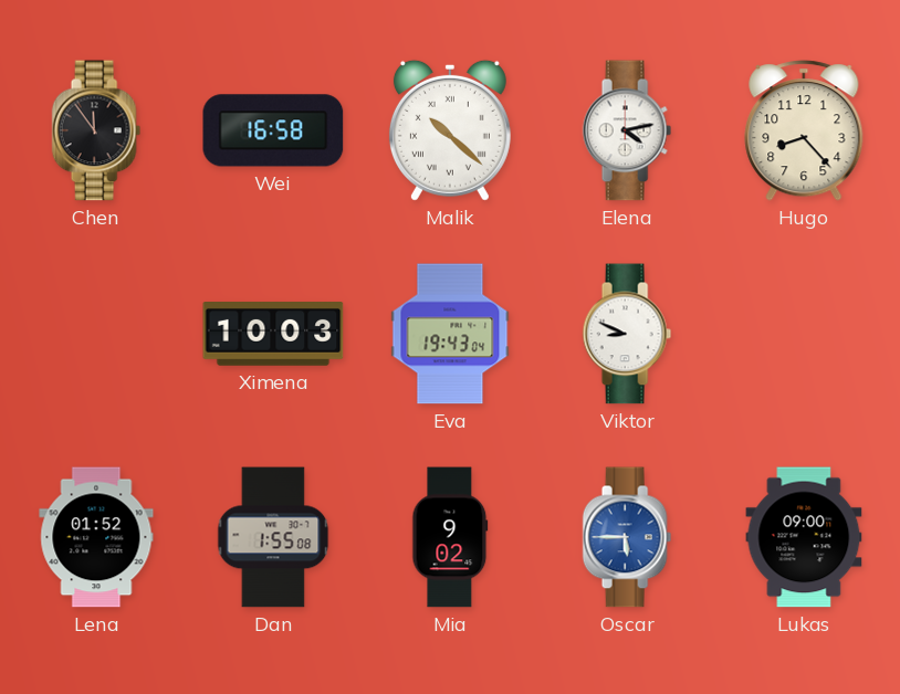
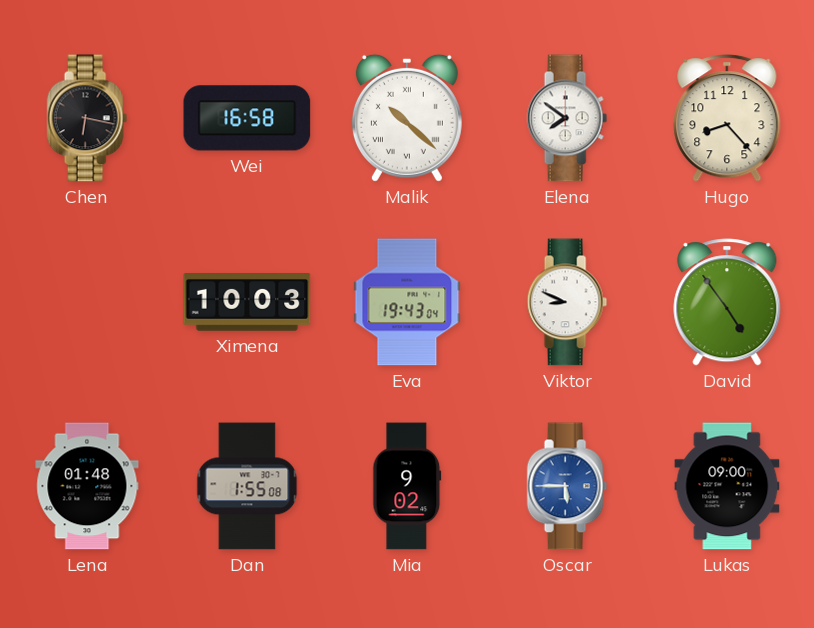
Chen: 11:54 -> 6:17
Elena: 4:13 -> 7:51
David: none -> 4:54
Lena: 01:52 -> 01:48
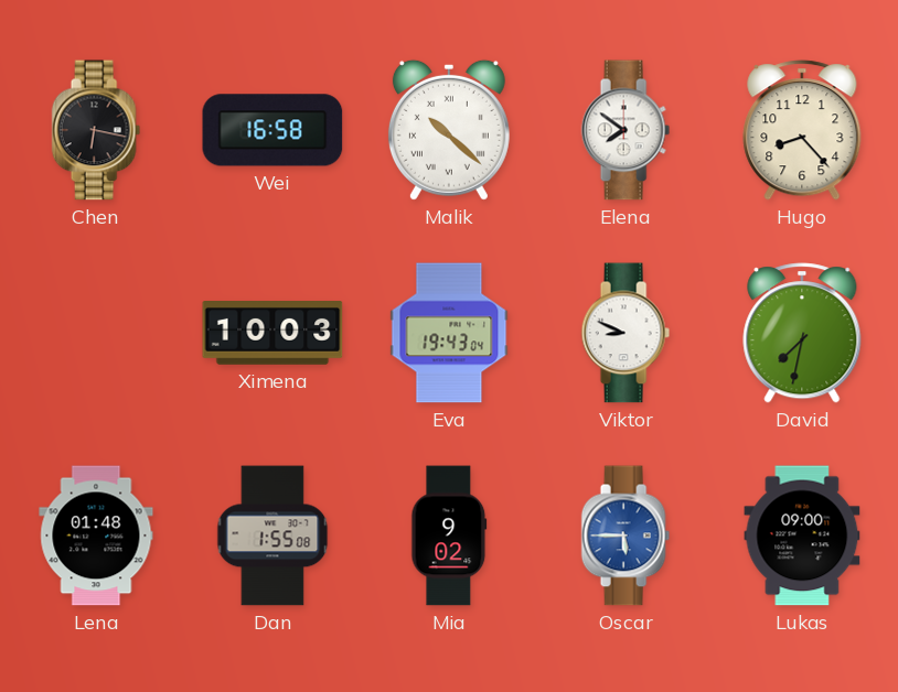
David: 4:54 -> 7:32
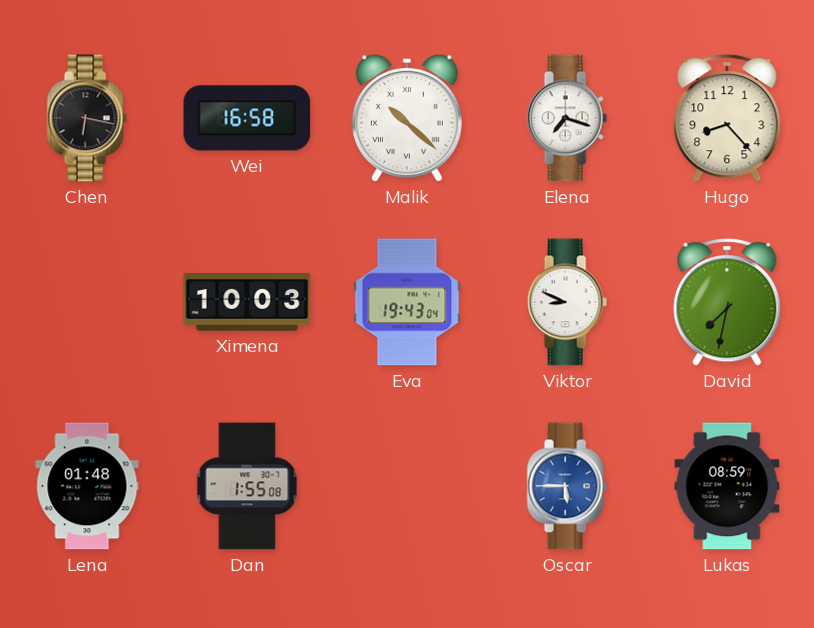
Elena: 7:51 -> 7:18
Mia: 9:02 -> none
Lukas: 09:00 -> 08:59
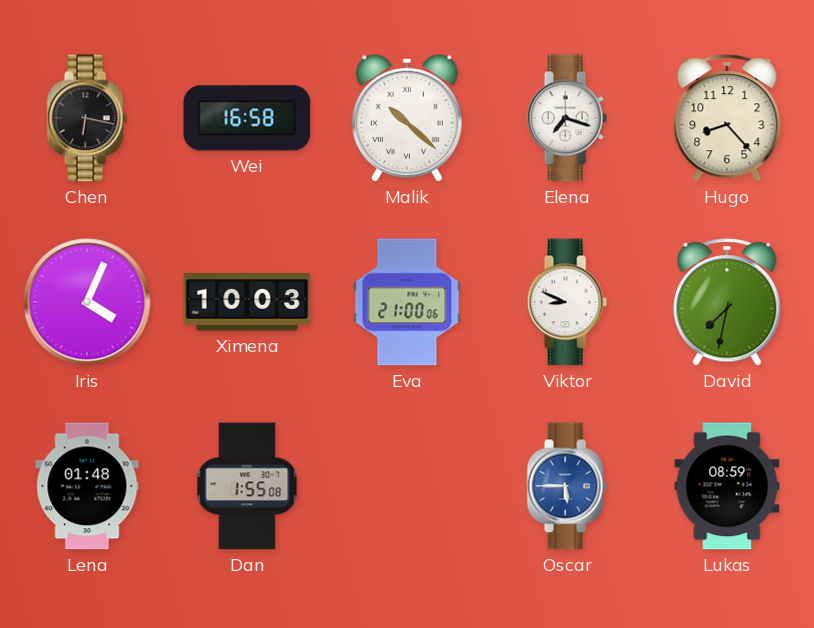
Iris: none -> 4:04
Eva: 19:43 -> 21:00
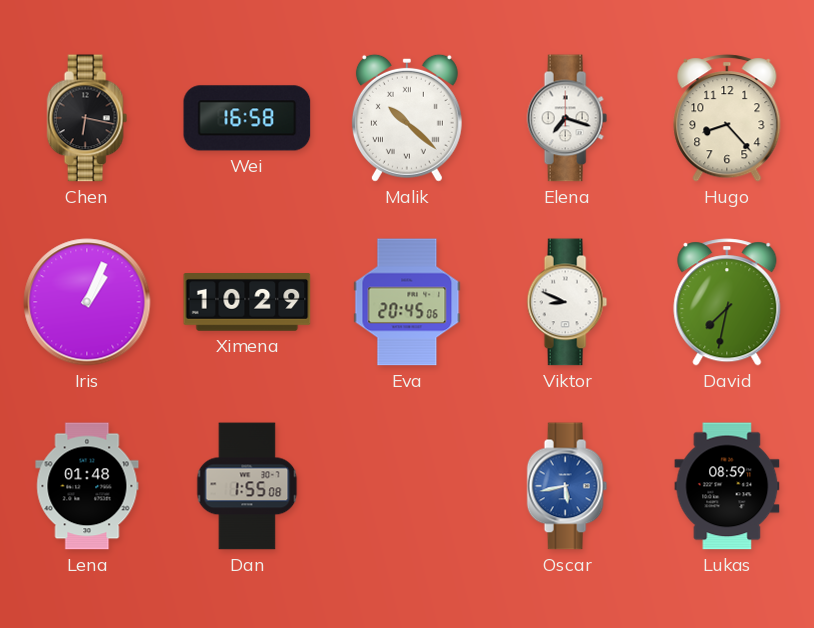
Iris: 4:04 -> 1:04
Ximena: 10:03 -> 10:29
Eva: 21:00 -> 20:45
Oscar: 5:45 -> 5:43
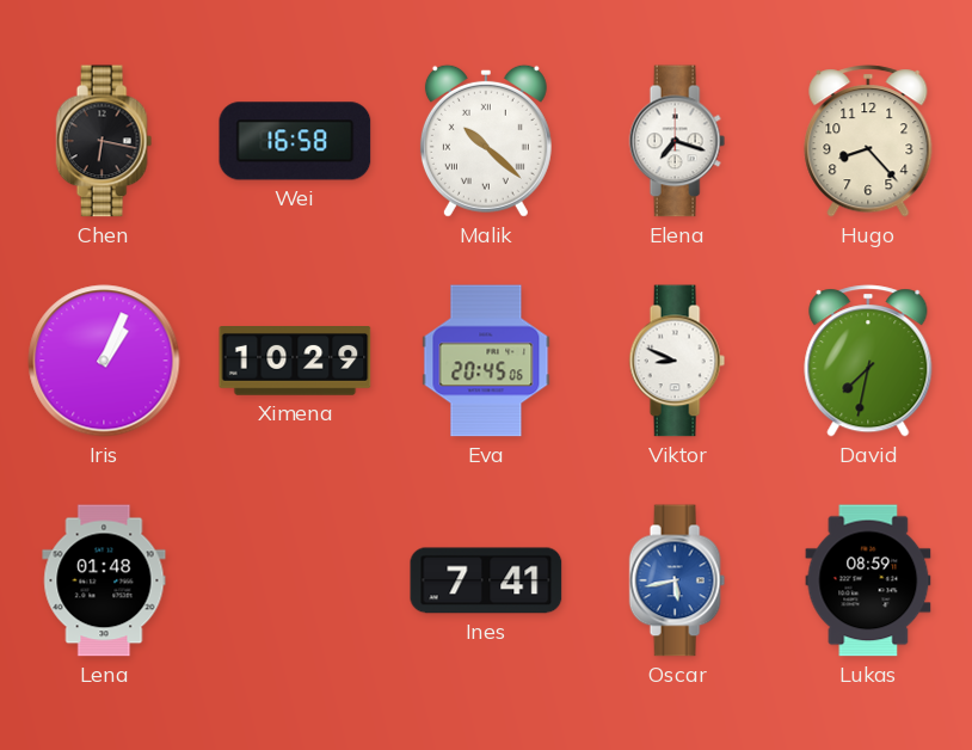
Dan: 1:55 -> none
Ines: none -> 7:41
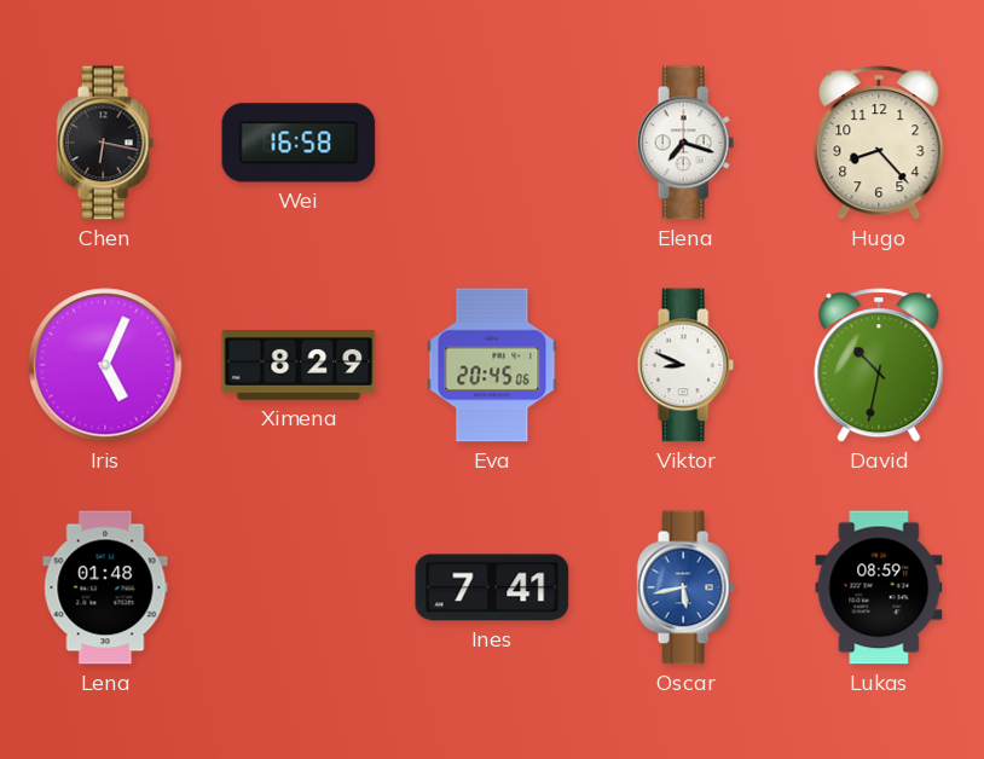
Malik: 10:22 -> none
Iris: 1:04 -> 5:04
Ximena: 10:29 -> 8:29
David: 7:32 -> 10:32
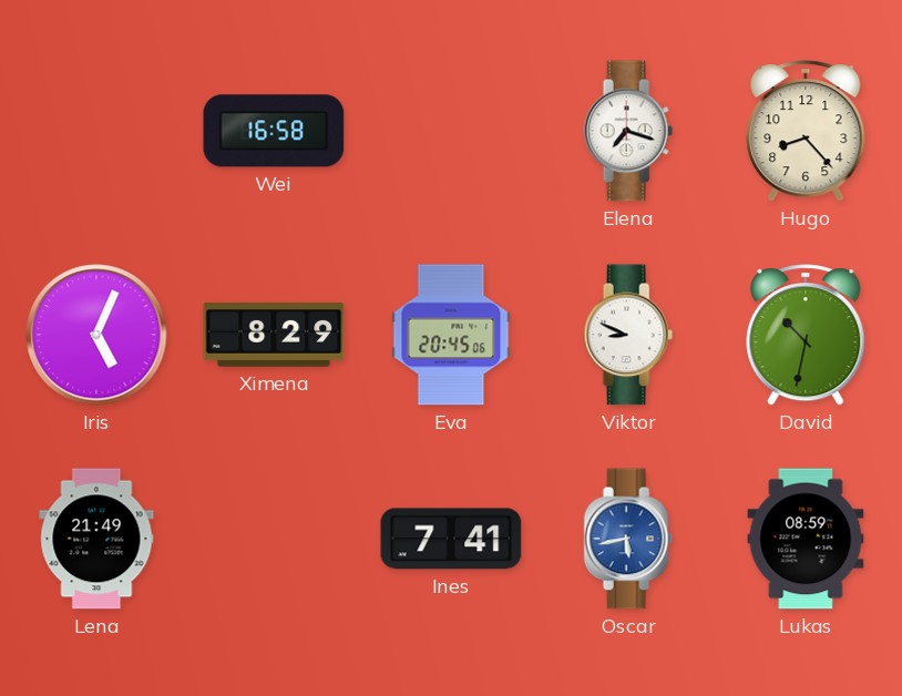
Chen: 6:17 -> none
Lena: 01:48 -> 21:49
